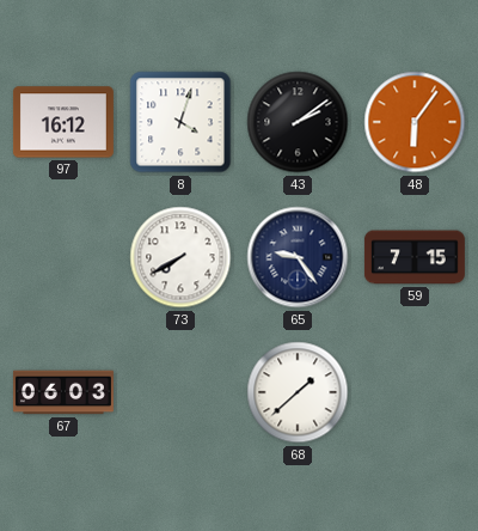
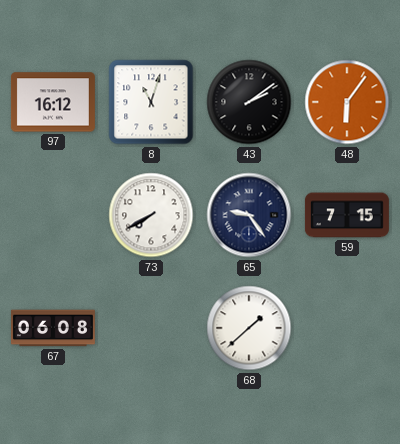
8: 4:03 -> 11:03
67: 06:03 -> 06:08
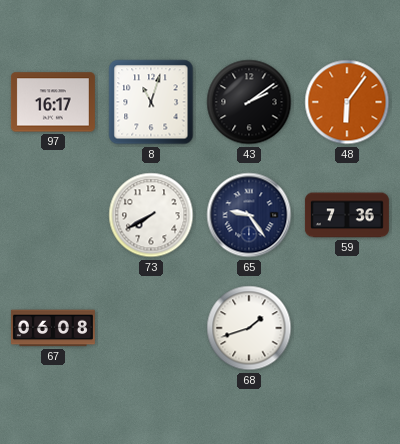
97: 16:12 -> 16:17
59: 7:15 -> 7:36
68: 1:38 -> 1:42
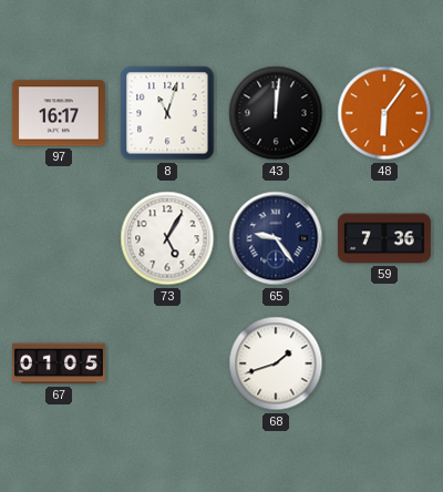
43: 2:09 -> 12:01
73: 7:40 -> 5:05
67: 06:08 -> 01:05
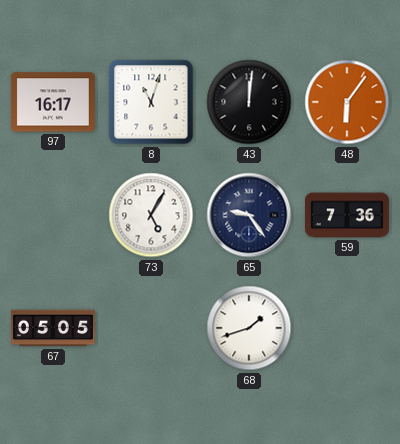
67: 01:05 -> 05:05
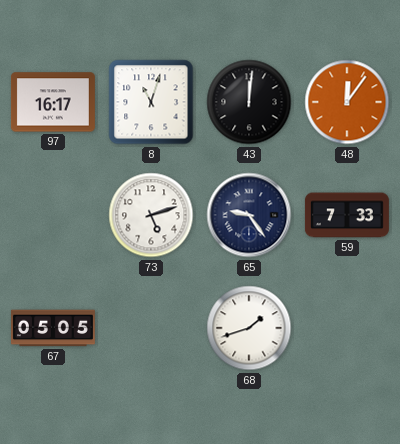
48: 6:06 -> 12:06
73: 5:05 -> 5:12
59: 7:36 -> 7:33
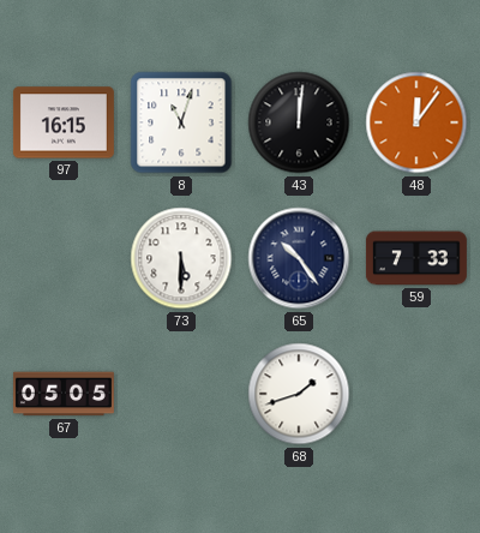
97: 16:17 -> 16:15
73: 5:12 -> 5:30
65: 9:24 -> 10:24
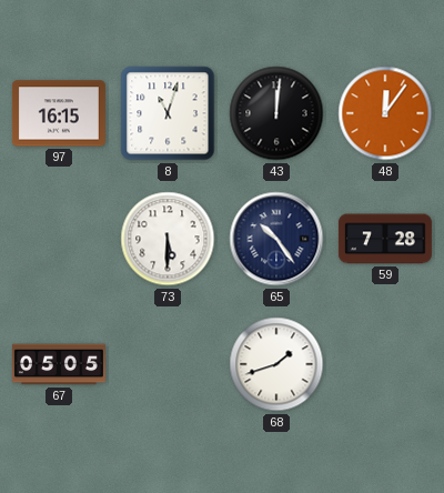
59: 7:33 -> 7:28
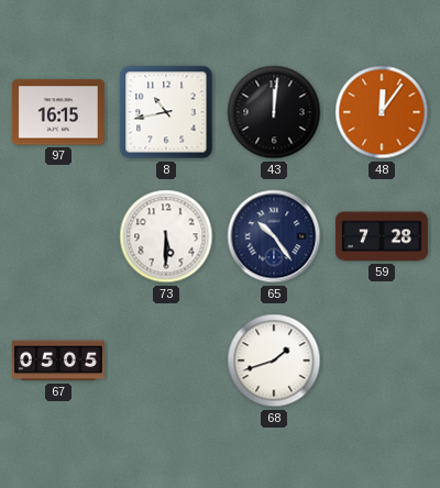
8: 11:03 -> 10:43
